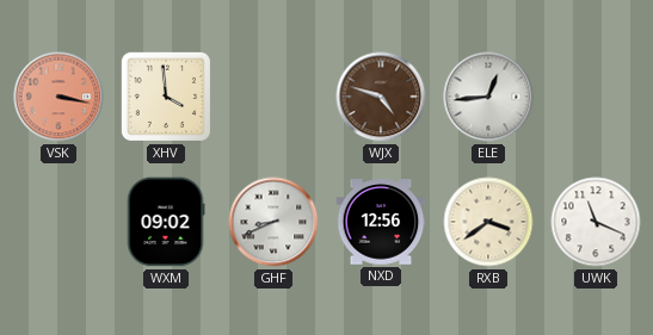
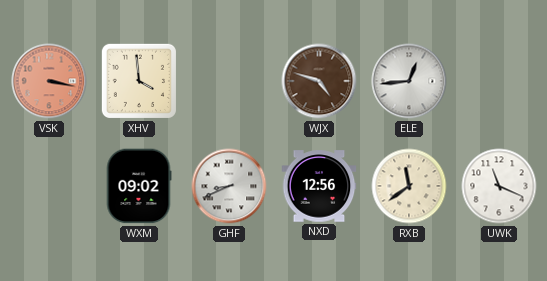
RXB: 3:39 -> 11:39
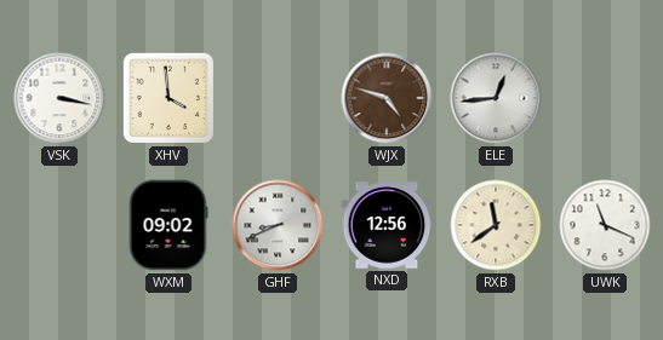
VSK dial: salmon -> white
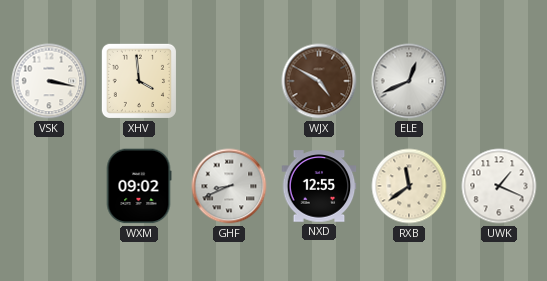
WJX: 4:48 -> 4:50
ELE: 12:44 -> 12:41
NXD: 12:56 -> 12:55
UWK: 11:19 -> 1:19
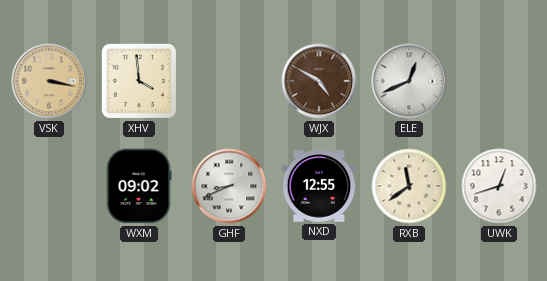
VSK dial: white -> champagne
UWK: 1:19 -> 12:42
